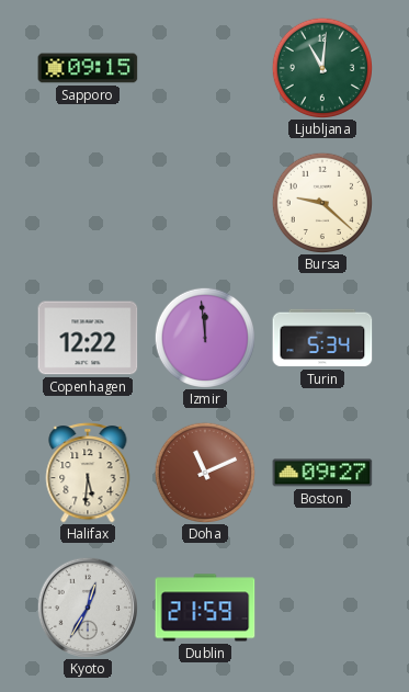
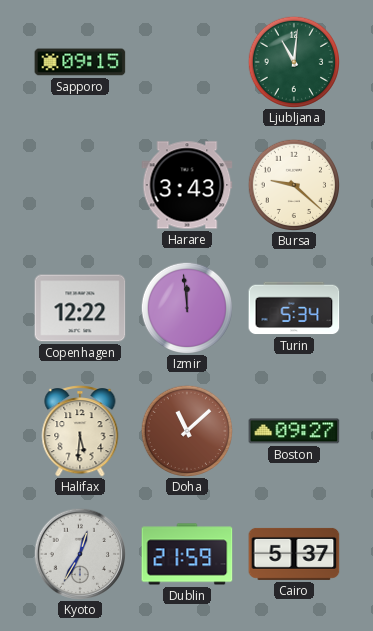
Harare: none -> 3:43
Doha: 11:11 -> 11:08
Cairo: none -> 5:37
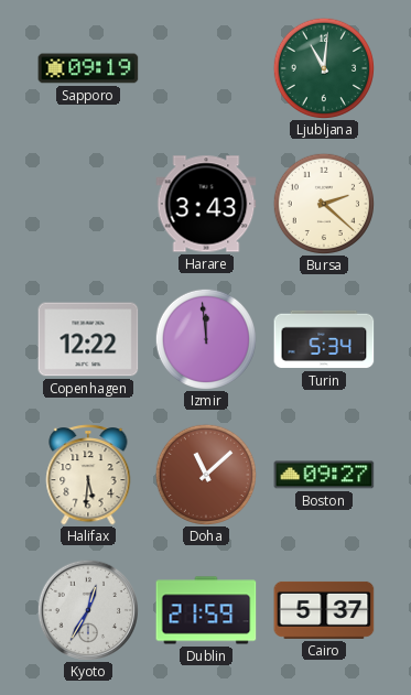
Sapporo: 09:15 -> 09:19
Bursa: 9:22 -> 2:22
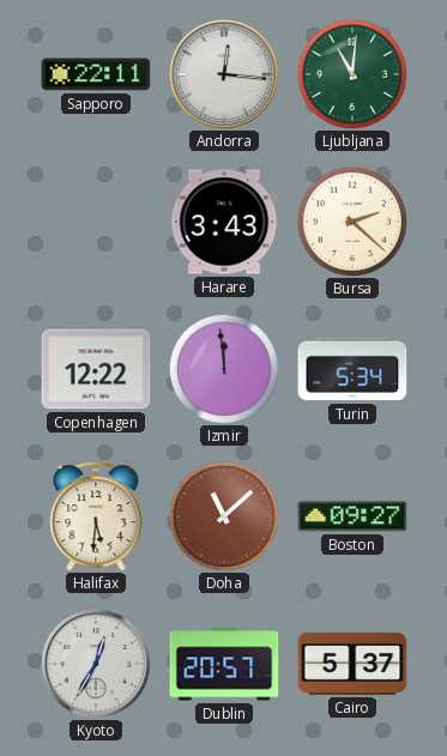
Sapporo: 09:19 -> 22:11
Andorra: none -> 12:16
Dublin: 21:59 -> 20:57
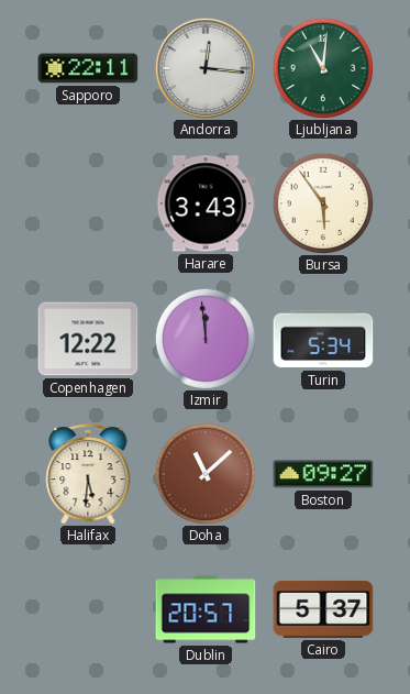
Bursa: 2:22 -> 5:54
Kyoto: 12:35 -> none
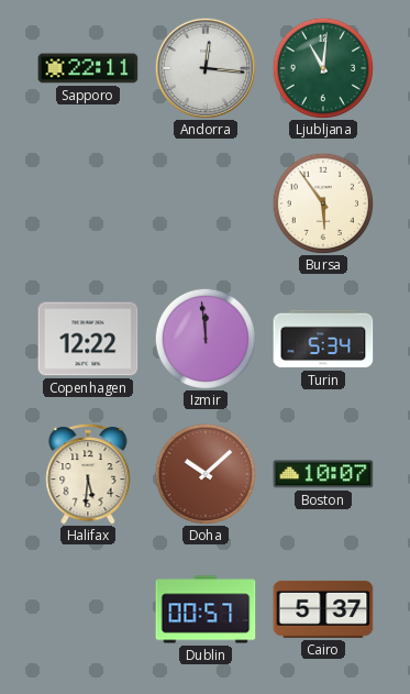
Harare: 3:43 -> none
Doha: 11:08 -> 10:08
Boston: 09:27 -> 10:07
Dublin: 20:57 -> 00:57
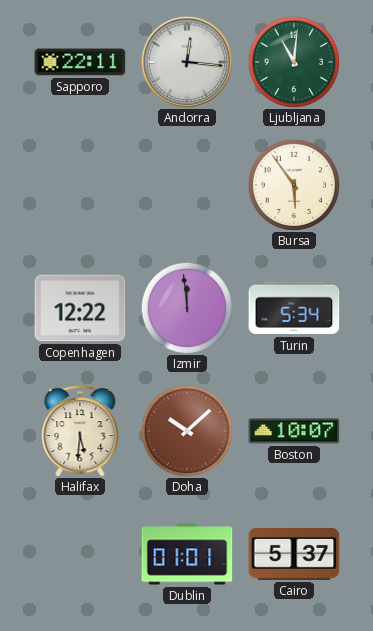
Dublin: 00:57 -> 01:01
